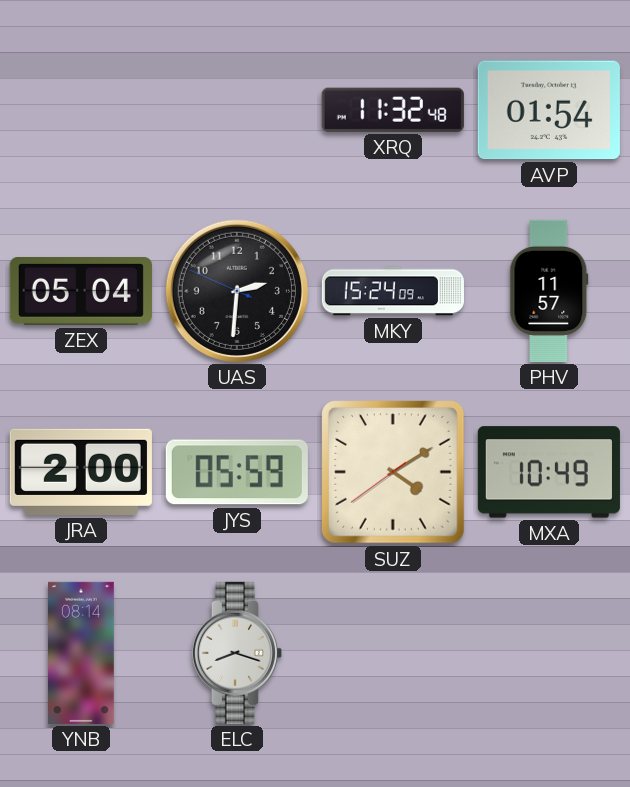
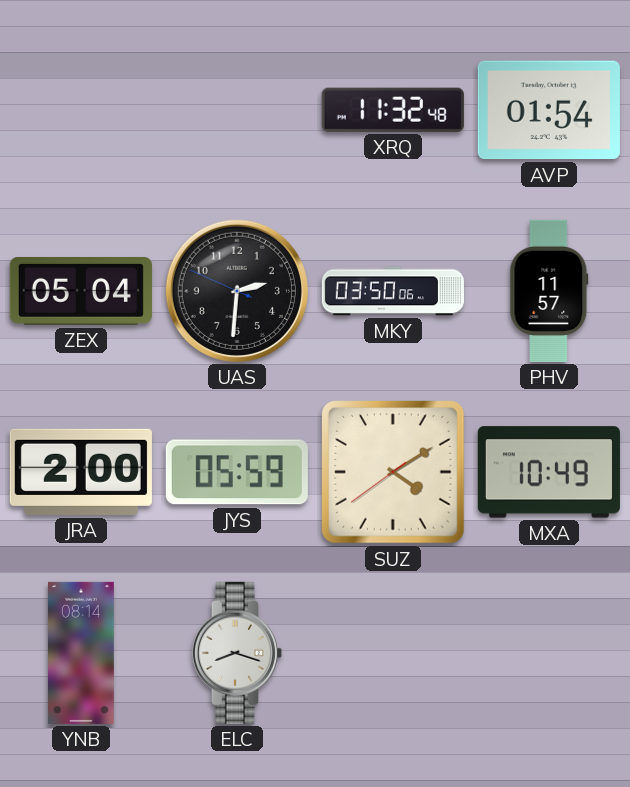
MKY: 15:24 -> 03:50
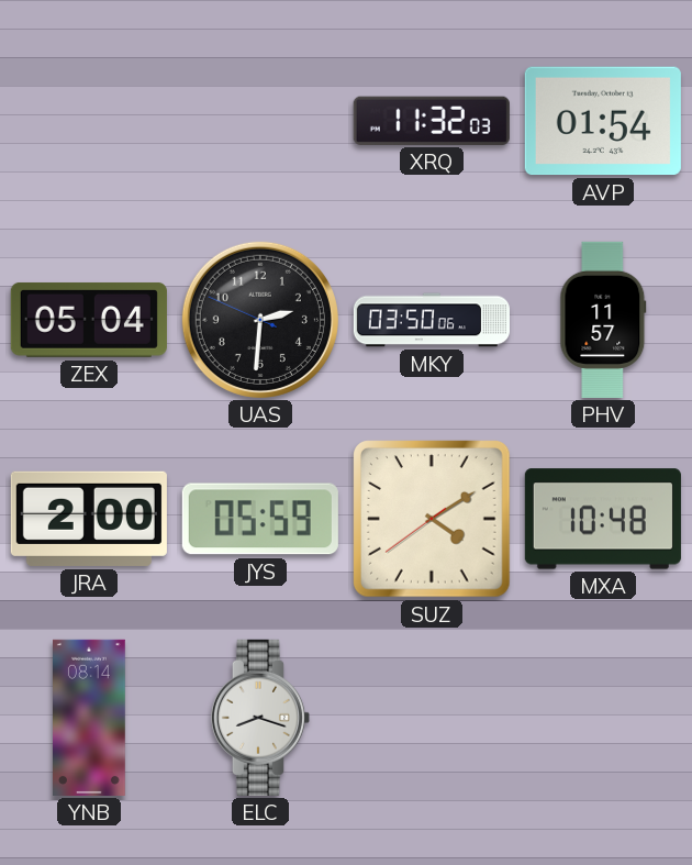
XRQ: 11:32:48 -> 11:32:03
MXA: 10:49 -> 10:48
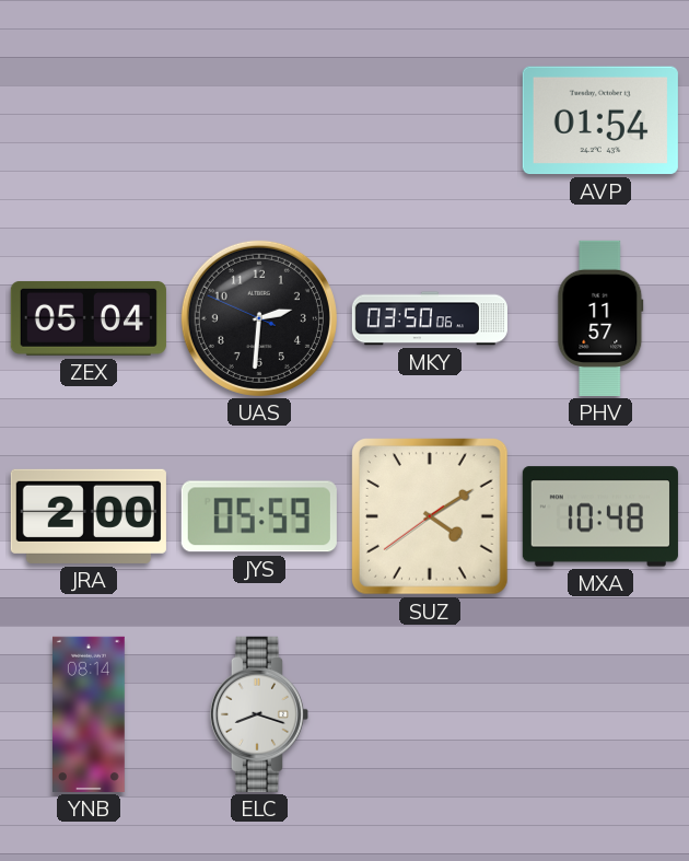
XRQ: 11:32 -> none
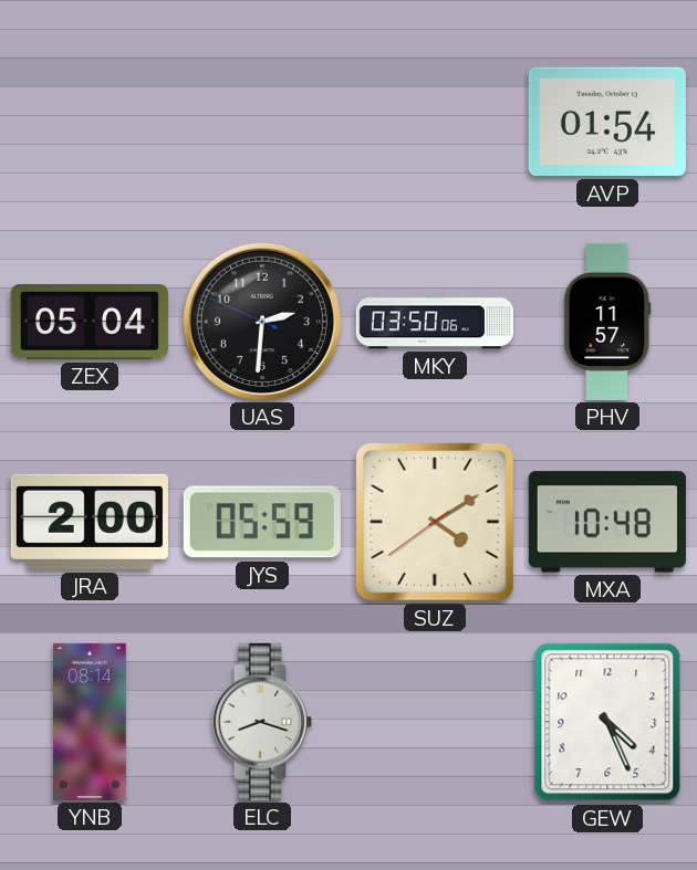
GEW: none -> 4:26
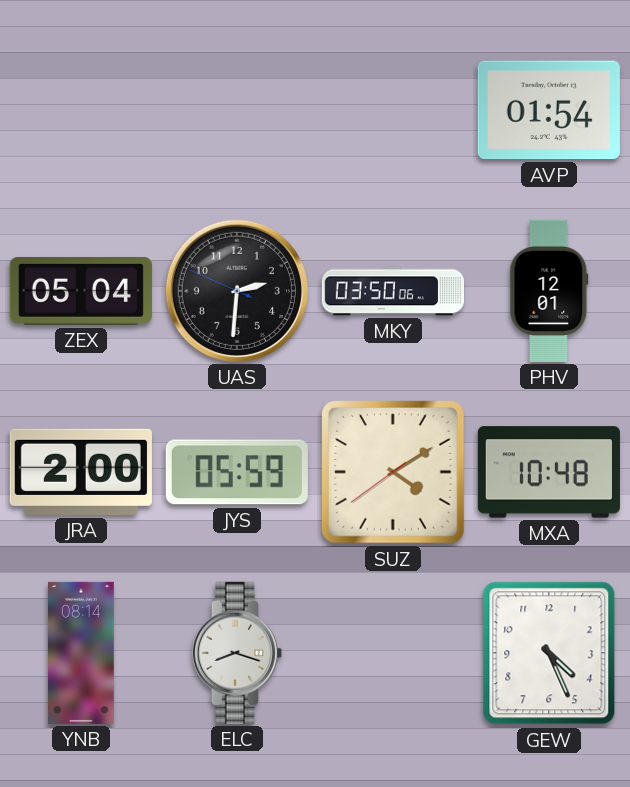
PHV: 11:57 -> 12:01
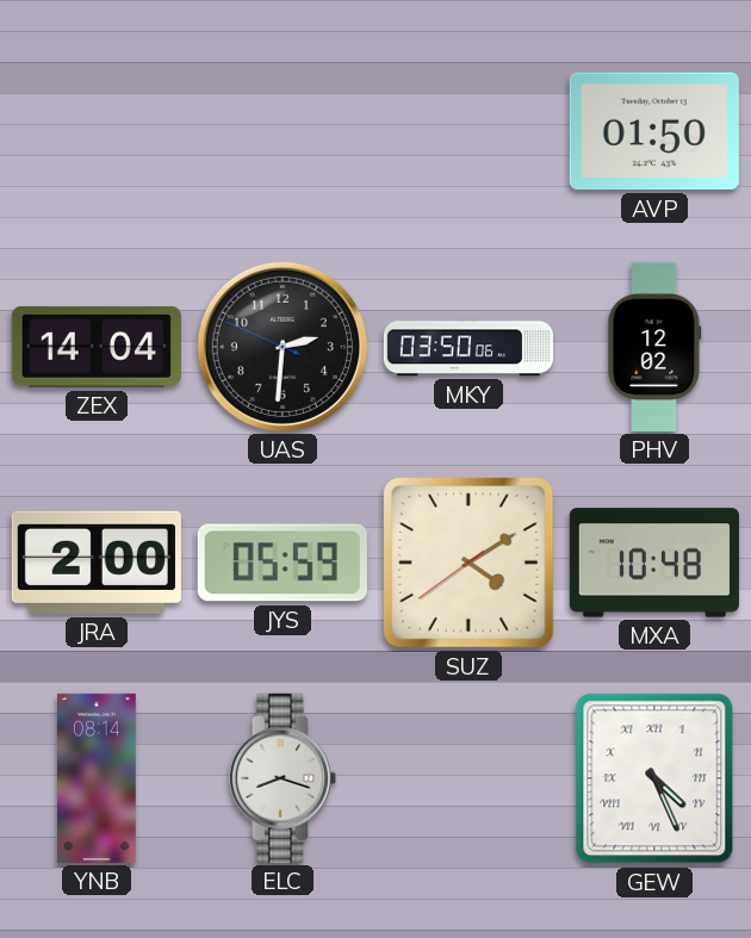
AVP: 01:54 -> 01:50
ZEX: 05:04 -> 14:04
PHV: 12:01 -> 12:02
GEW numerals: Arabic -> Roman
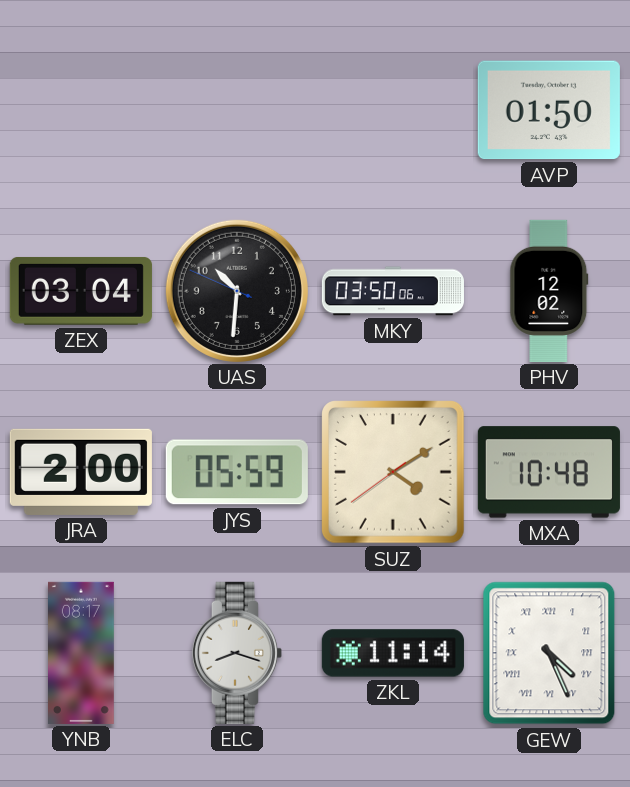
ZEX: 14:04 -> 03:04
UAS: 2:30 -> 10:30
YNB: 08:14 -> 08:17
ZKL: none -> 11:14
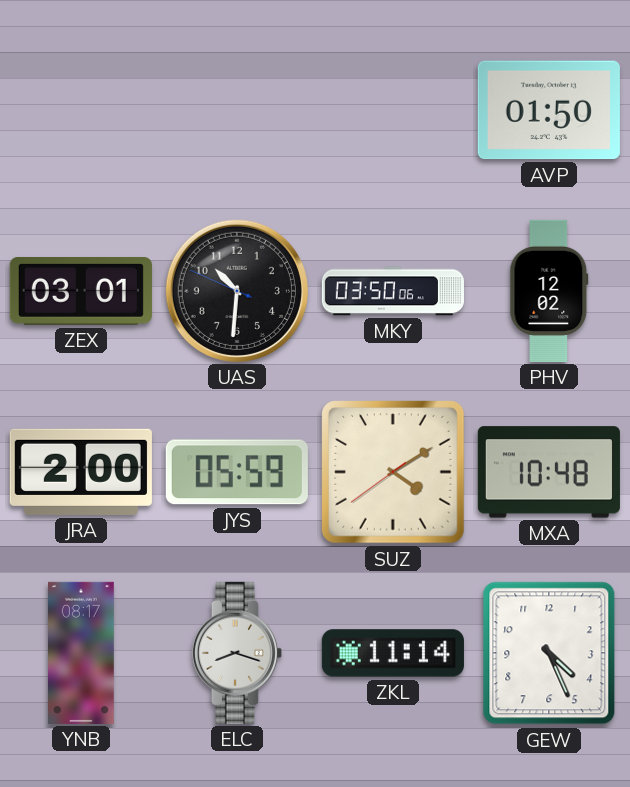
ZEX: 03:04 -> 03:01
GEW numerals: Roman -> Arabic
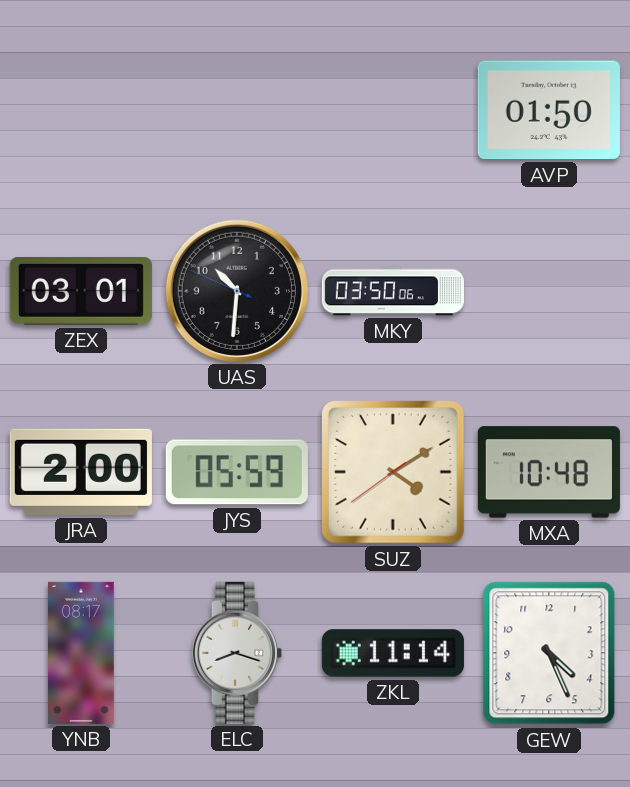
PHV: 12:02 -> none
